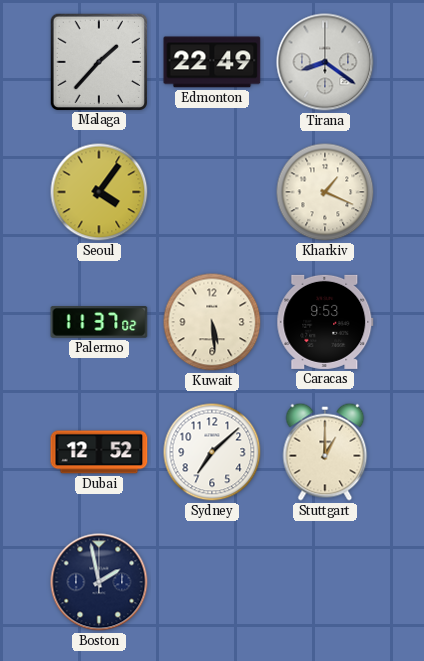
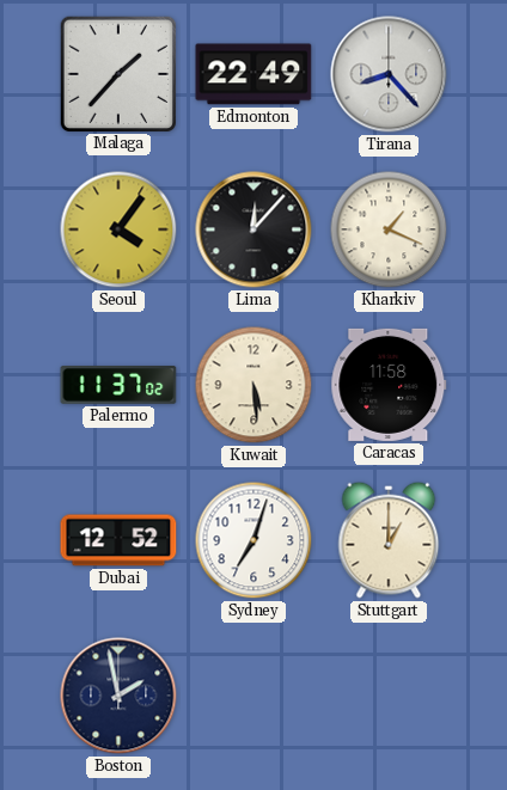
Tirana: 8:21 -> 8:23
Lima: none -> 12:07
Caracas: 9:53 -> 11:58
Sydney: 7:08 -> 7:03
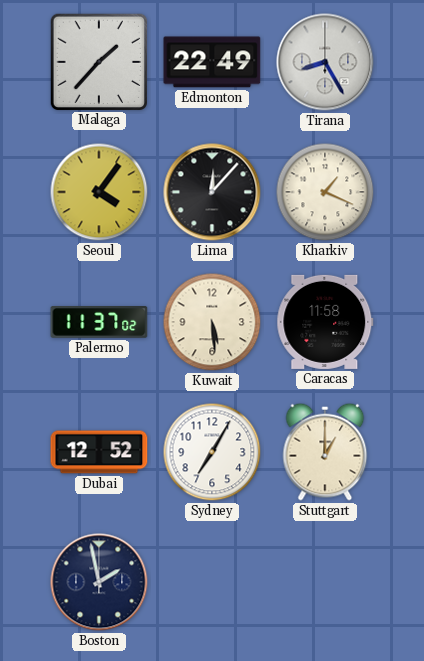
Tirana: 8:23 -> 8:25
Sydney: 7:03 -> 7:05
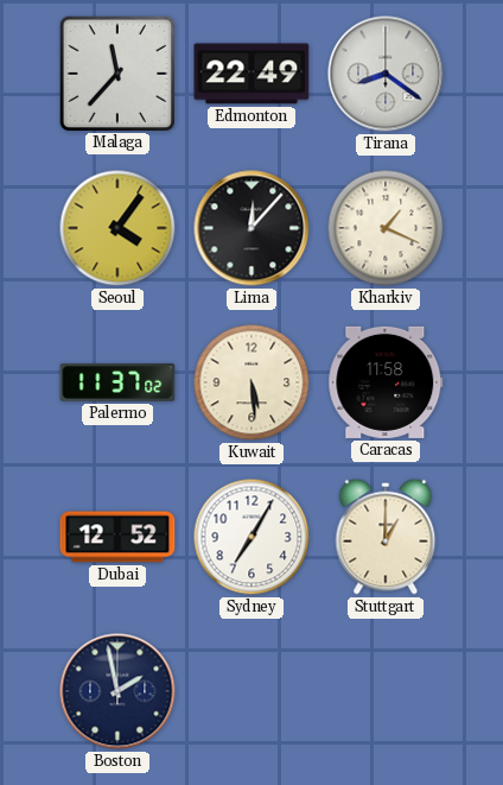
Malaga: 1:37 -> 11:37
Tirana: 8:25 -> 8:21
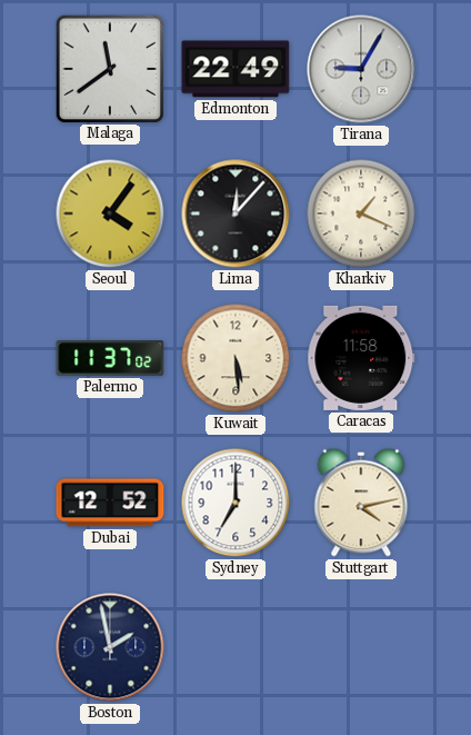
Malaga: 11:37 -> 11:39
Tirana: 8:21 -> 9:05
Sydney: 7:05 -> 7:00
Stuttgart: 1:00 -> 4:13
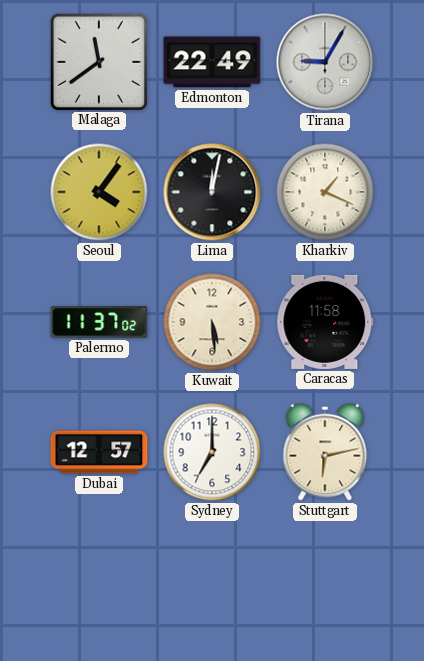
Lima: 12:07 -> 12:02
Dubai: 12:52 -> 12:57
Stuttgart: 4:13 -> 6:13
Boston: 1:58 -> none
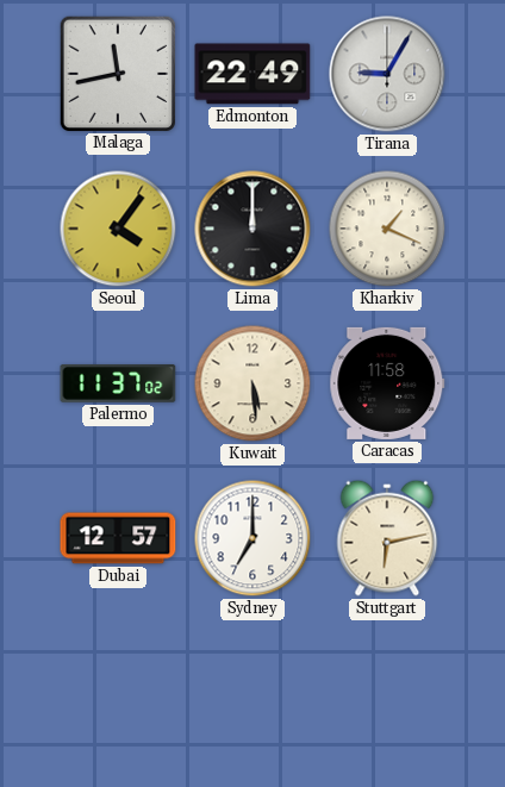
Malaga: 11:39 -> 11:43
Lima: 12:02 -> 12:00
